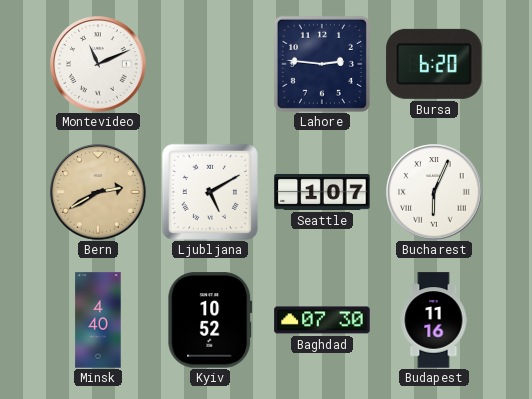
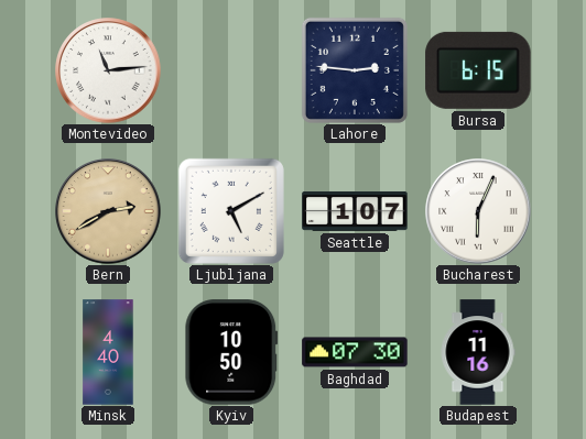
Montevideo: 11:11 -> 11:14
Bursa: 6:20 -> 6:15
Kyiv: 10:52 -> 10:50
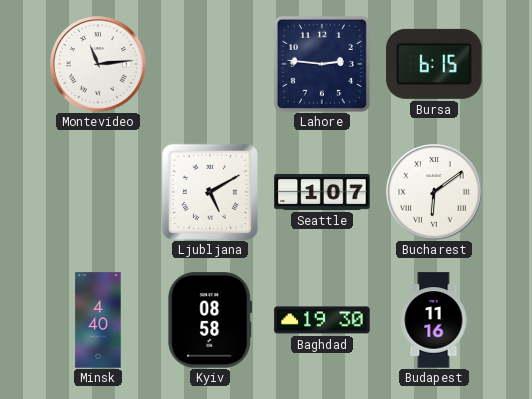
Bern: 2:40 -> none
Bucharest: 6:04 -> 6:09
Kyiv: 10:50 -> 08:58
Baghdad: 07:30 -> 19:30
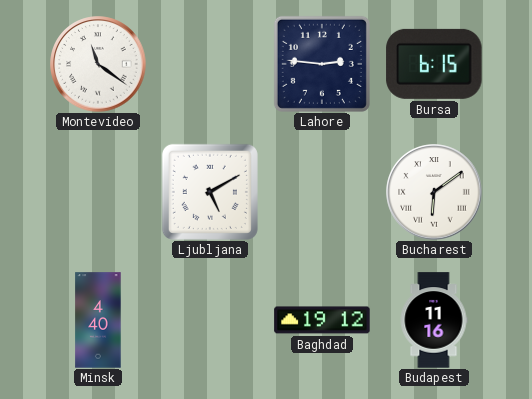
Montevideo: 11:14 -> 11:21
Seattle: 1:07 -> none
Kyiv: 08:58 -> none
Baghdad: 19:30 -> 19:12
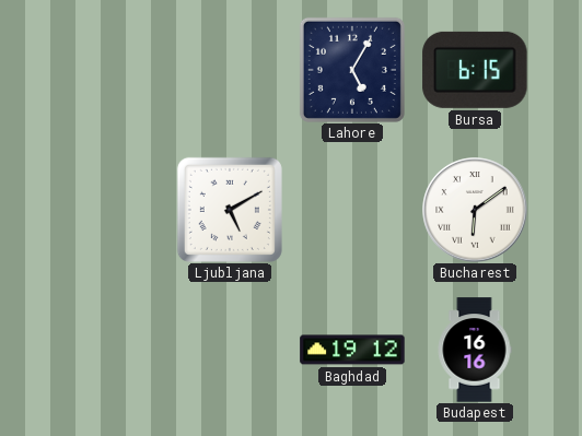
Montevideo: 11:21 -> none
Lahore: 2:46 -> 5:05
Minsk: 4:40 -> none
Budapest: 11:16 -> 16:16
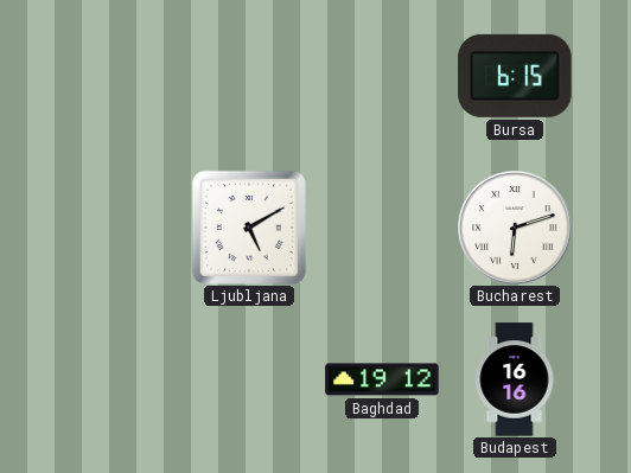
Lahore: 5:05 -> none
Bucharest: 6:09 -> 6:12
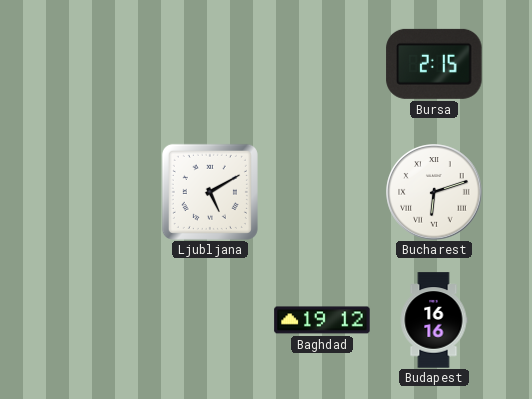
Bursa: 6:15 -> 2:15
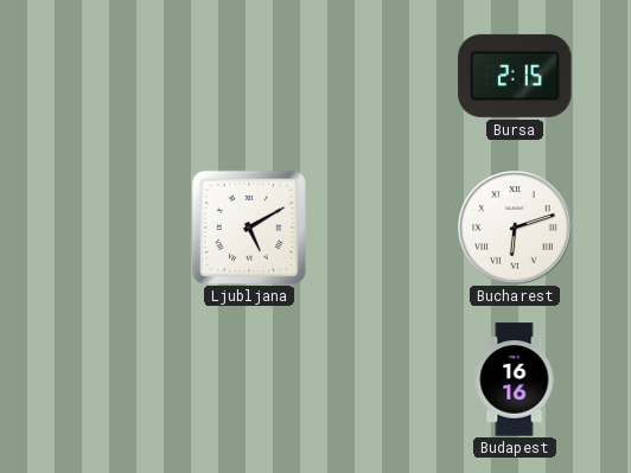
Baghdad: 19:12 -> none
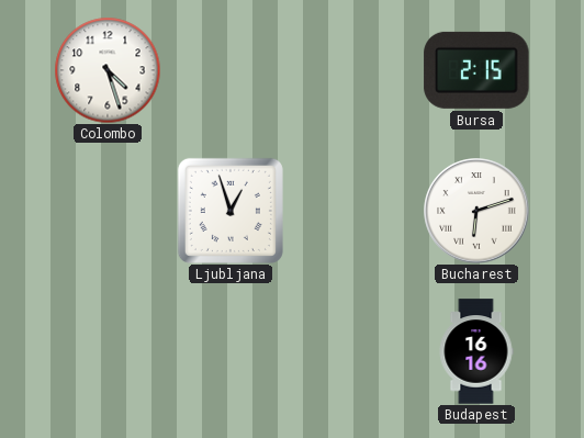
Colombo: none -> 4:27
Ljubljana: 5:10 -> 12:57
